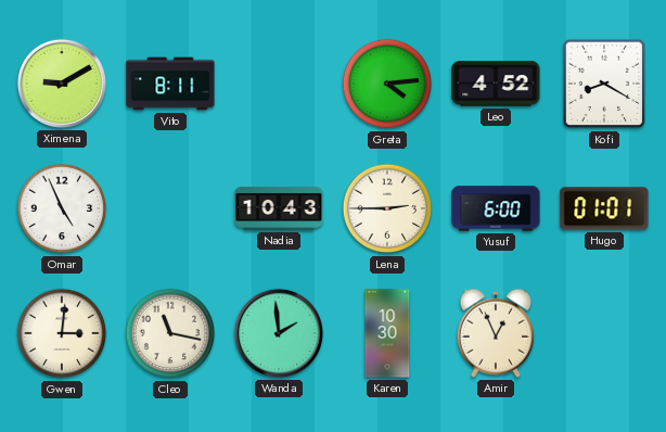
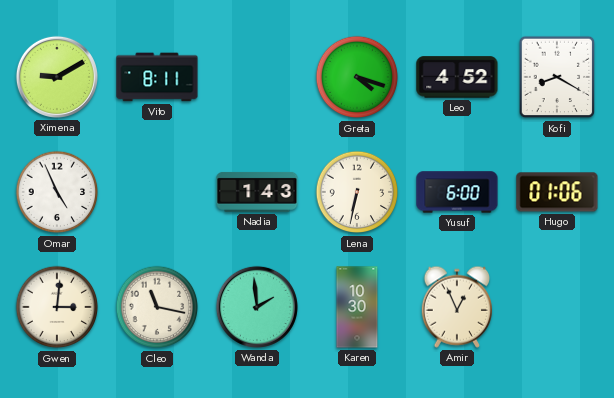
Greta: 4:14 -> 4:18
Nadia: 10:43 -> 1:43
Lena: 2:45 -> 6:32
Hugo: 01:01 -> 01:06
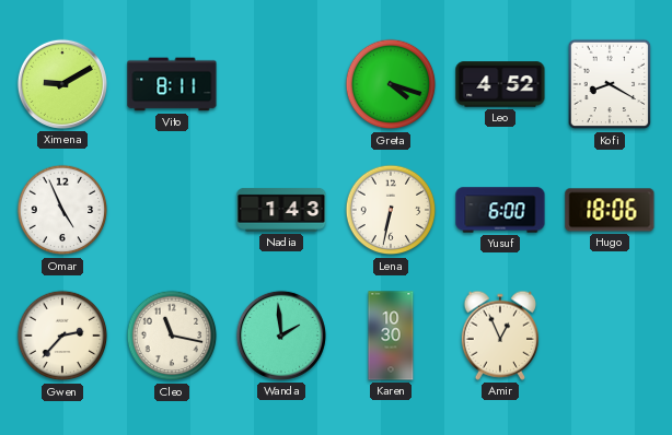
Hugo: 01:06 -> 18:06
Gwen: 3:01 -> 2:37
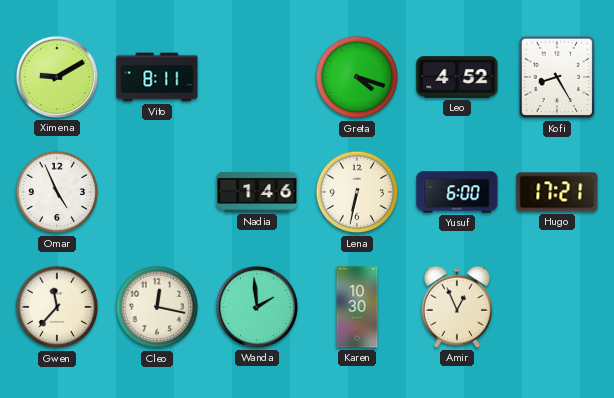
Kofi: 8:20 -> 8:25
Nadia: 1:43 -> 1:46
Hugo: 18:06 -> 17:21
Gwen: 2:37 -> 11:37
Cleo: 11:17 -> 12:17
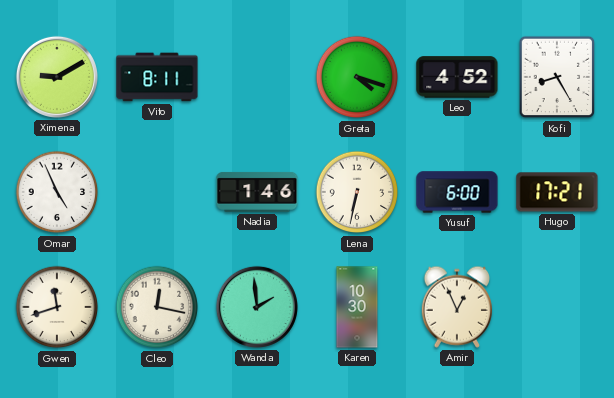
Gwen: 11:37 -> 11:42
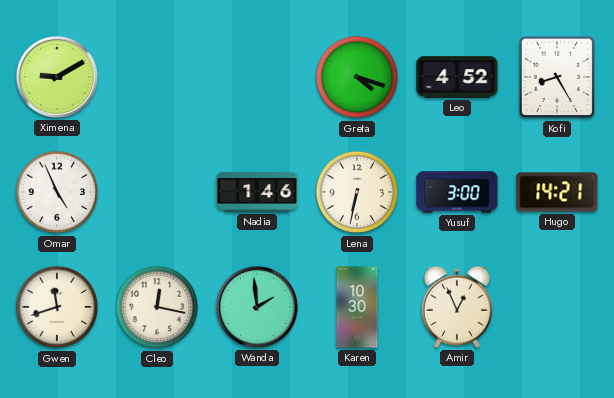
Vito: 8:11 -> none
Yusuf: 6:00 -> 3:00
Hugo: 17:21 -> 14:21
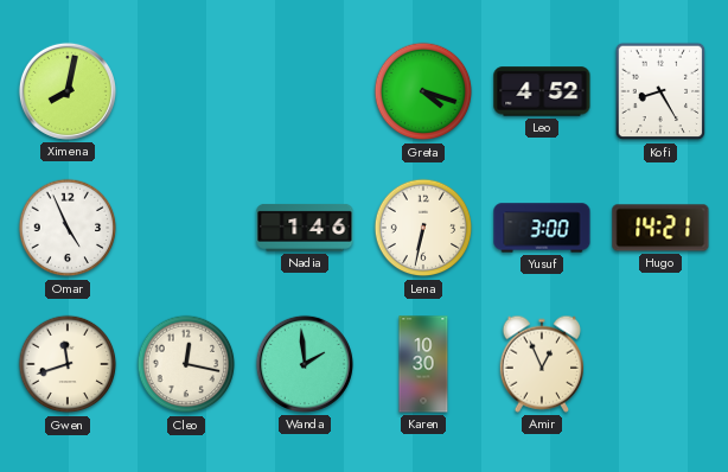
Ximena: 9:10 -> 8:02
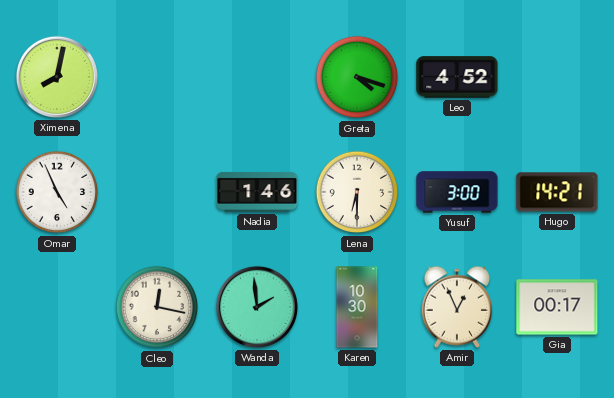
Kofi: 8:25 -> none
Lena: 6:32 -> 6:30
Gwen: 11:42 -> none
Gia: none -> 00:17
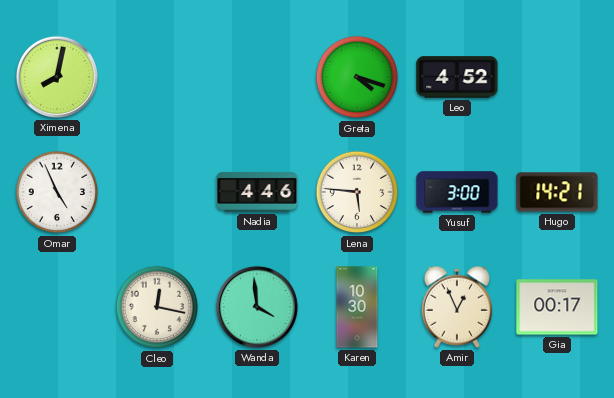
Nadia: 1:46 -> 4:46
Lena: 6:30 -> 5:46
Wanda: 1:59 -> 3:59
